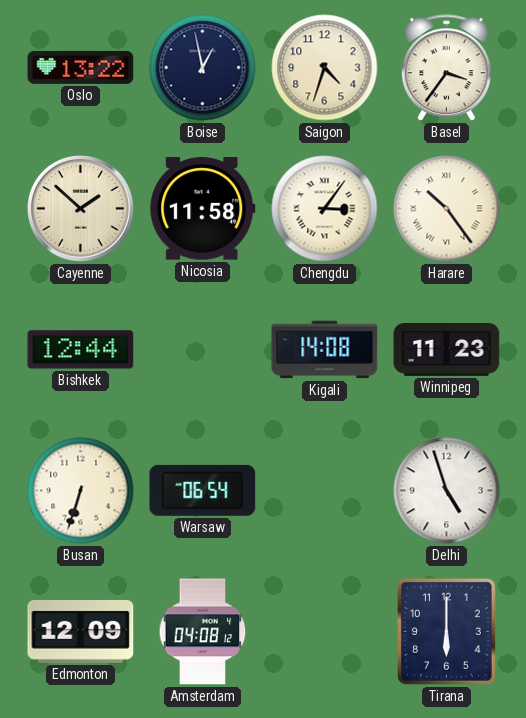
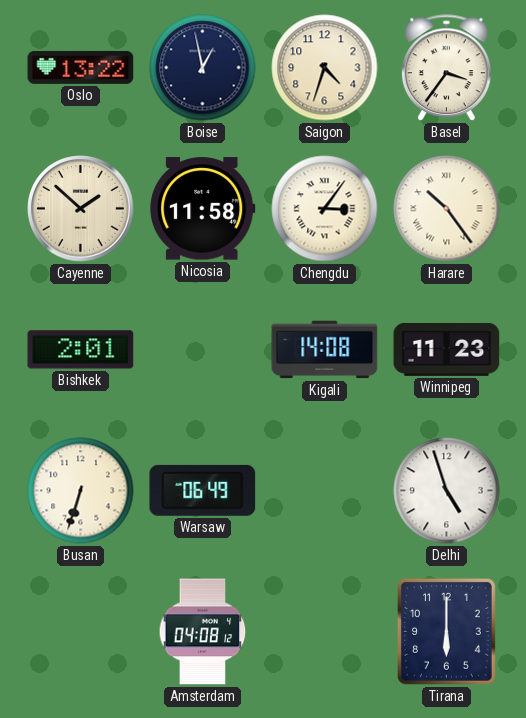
Bishkek: 12:44 -> 2:01
Warsaw: 06:54 -> 06:49
Edmonton: 12:09 -> none
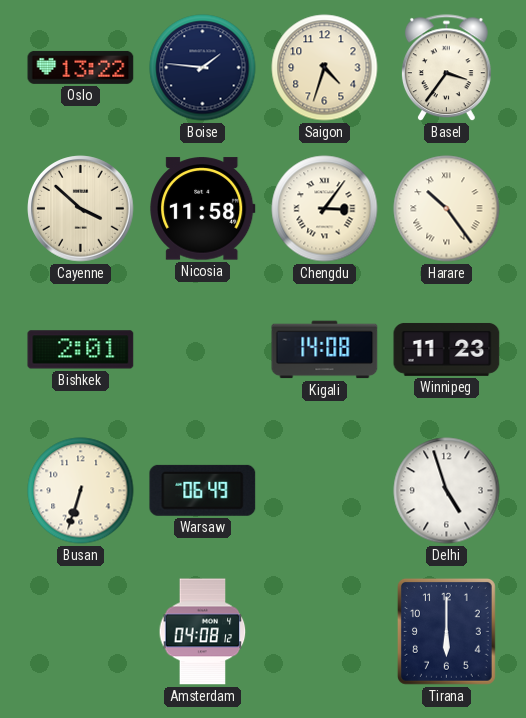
Boise: 12:58 -> 1:46
Cayenne: 1:52 -> 3:52
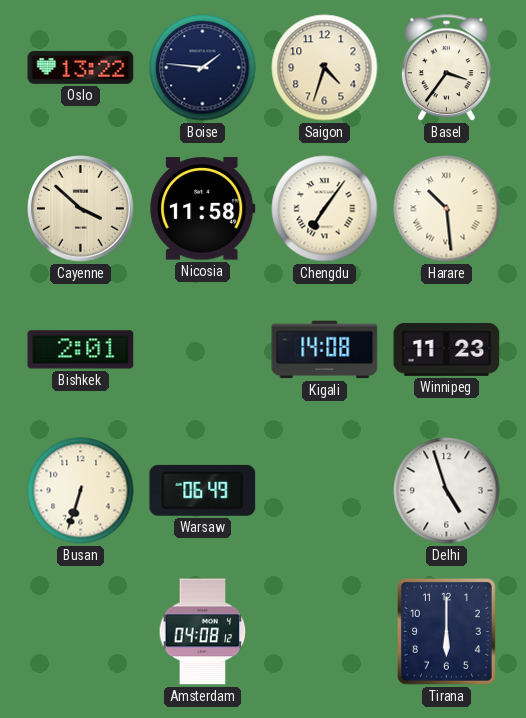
Chengdu: 3:06 -> 7:06
Harare: 10:24 -> 10:29
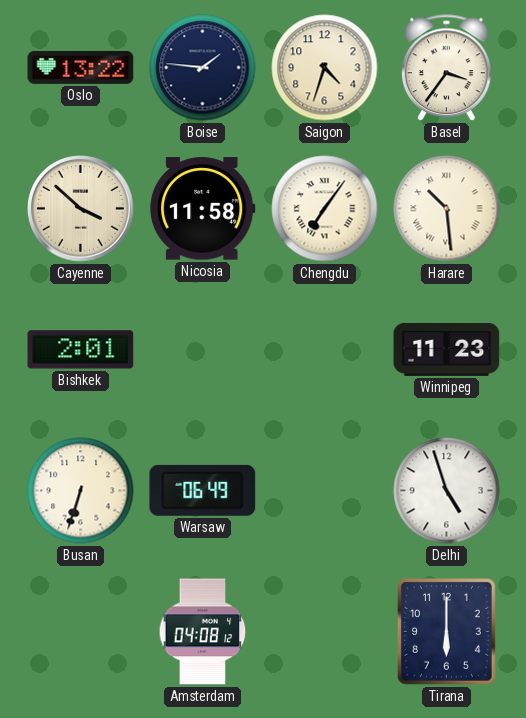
Kigali: 14:08 -> none
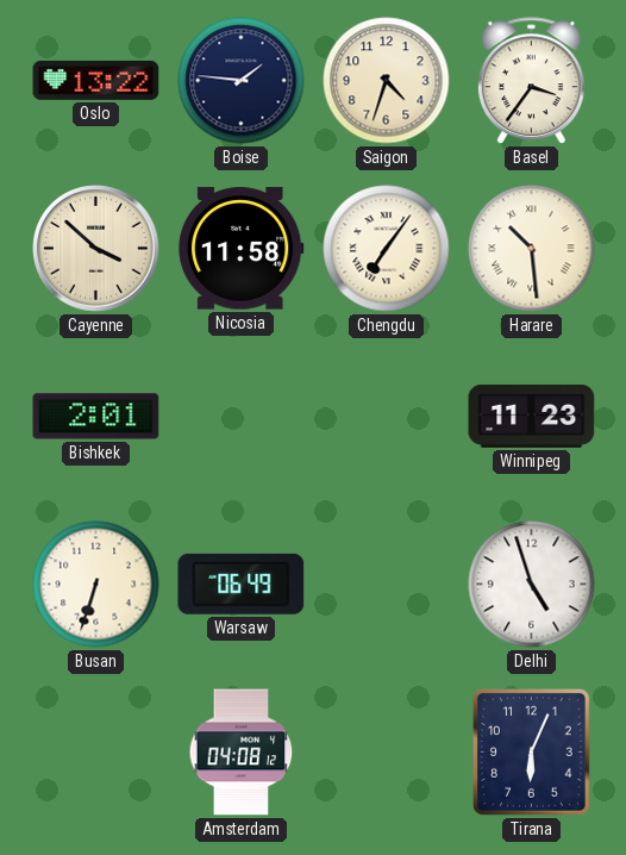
Tirana: 6:00 -> 6:04
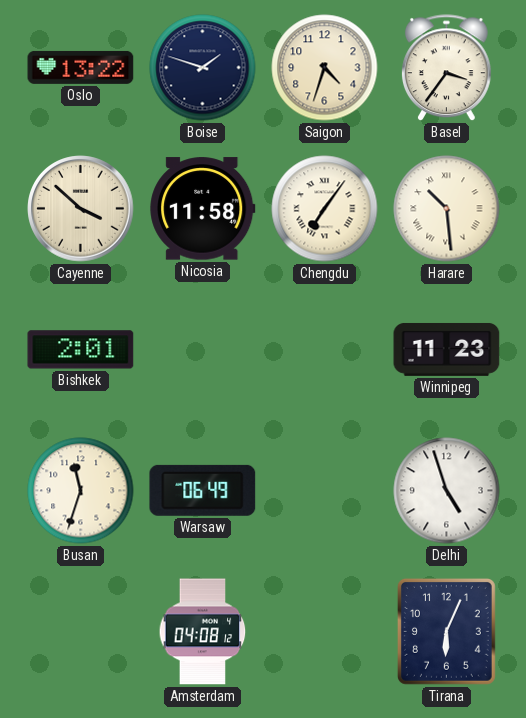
Boise: 1:46 -> 1:48
Busan: 6:33 -> 11:33
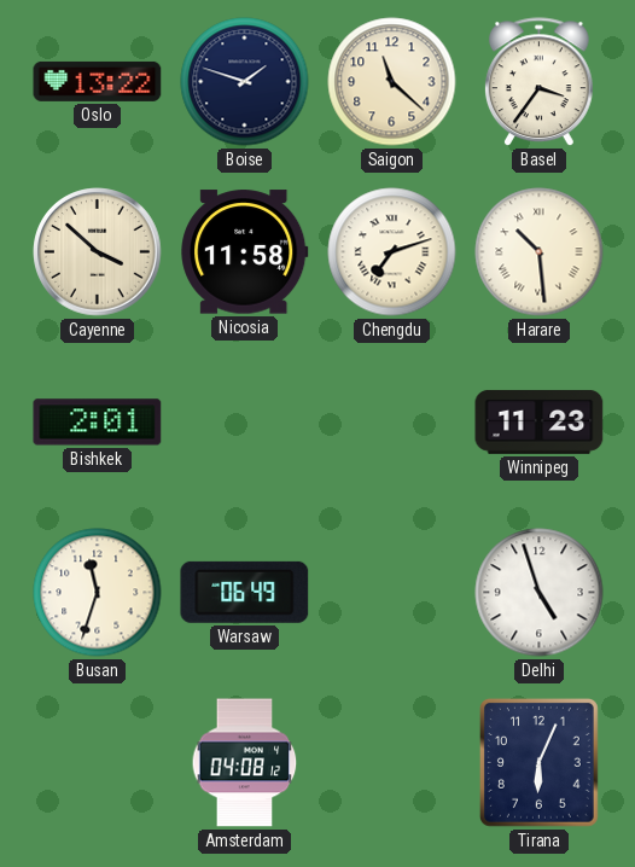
Saigon: 4:33 -> 11:22
Chengdu: 7:06 -> 7:12
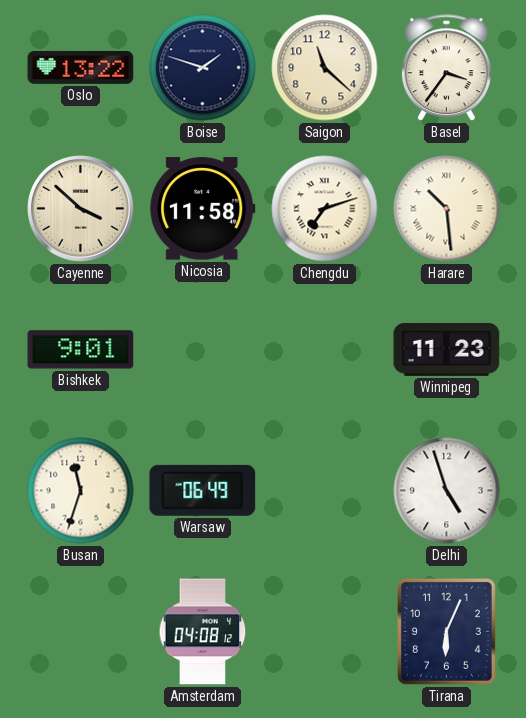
Bishkek: 2:01 -> 9:01
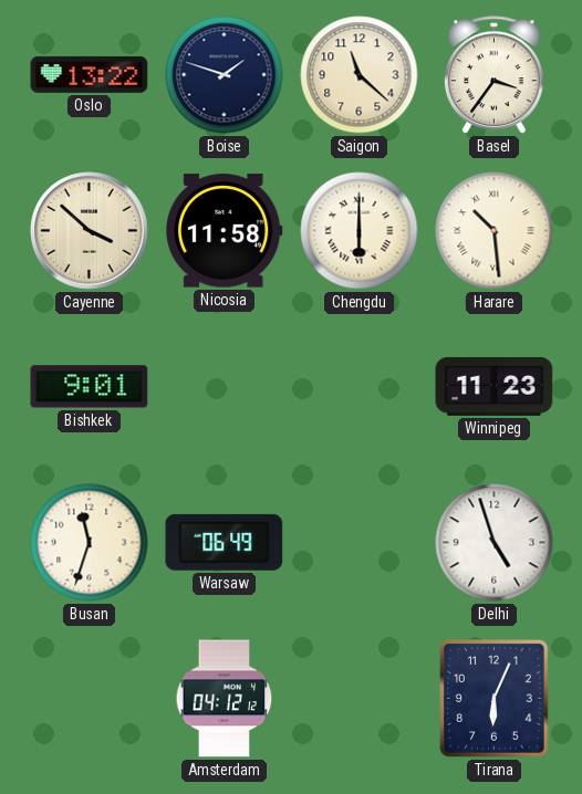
Chengdu: 7:12 -> 6:00
Amsterdam: 04:08 -> 04:12
